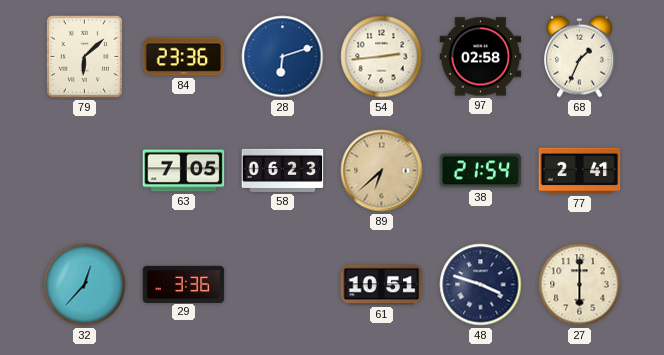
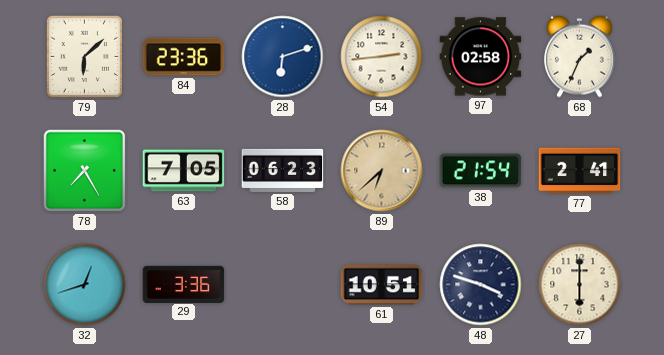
78: none -> 7:25
32: 12:37 -> 12:42
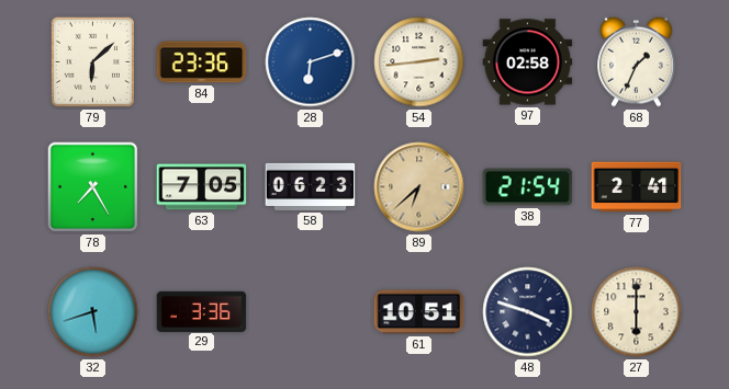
32: 12:42 -> 5:42
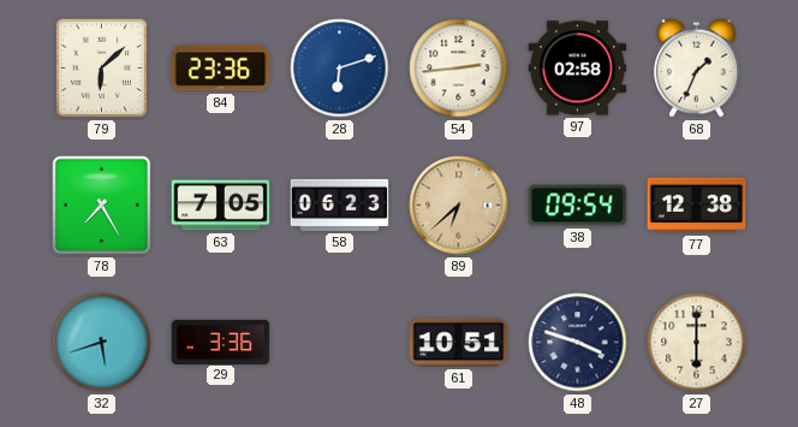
38: 21:54 -> 09:54
77: 2:41 -> 12:38
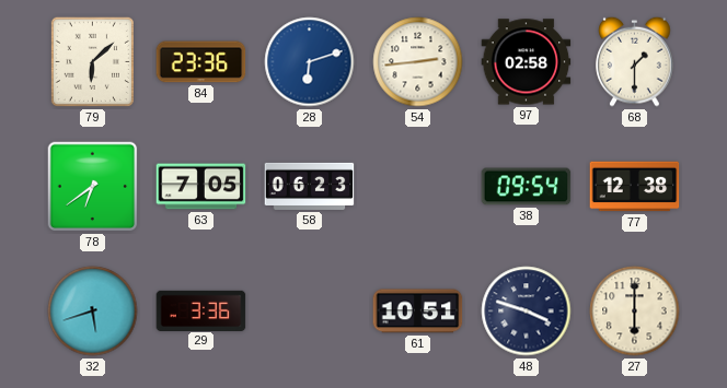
68: 1:34 -> 1:30
78: 7:25 -> 6:39
89: 6:38 -> none
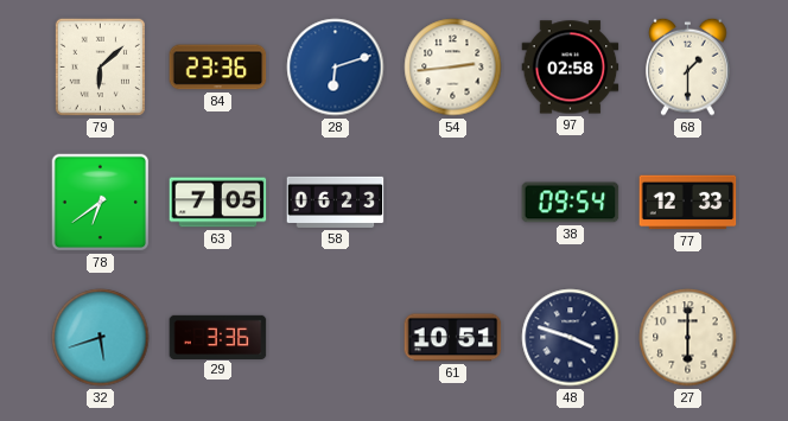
77: 12:38 -> 12:33
